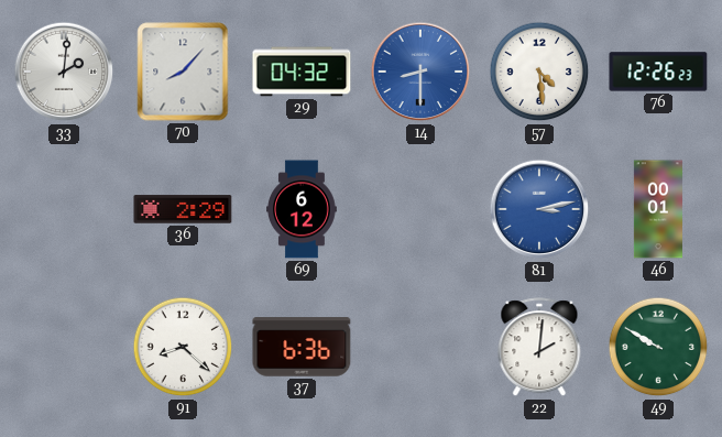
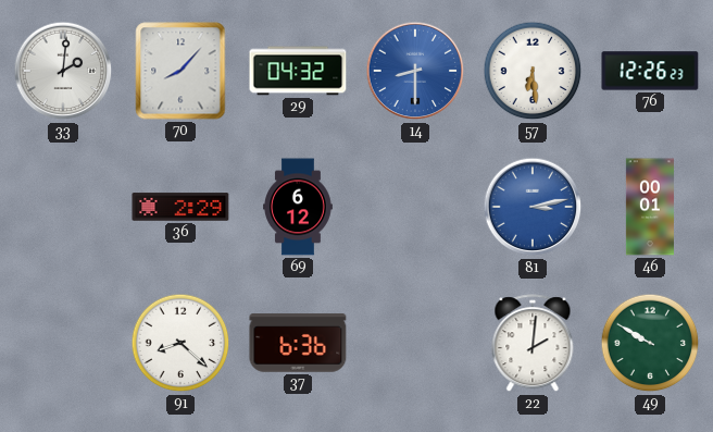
57: 4:29 -> 6:29
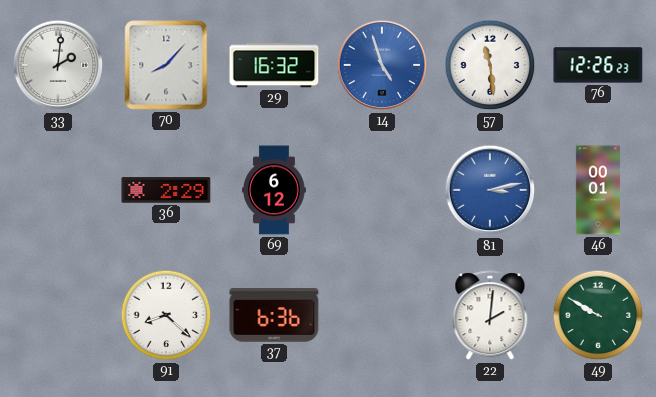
29: 04:32 -> 16:32
14: 8:30 -> 4:57
57: 6:29 -> 11:29
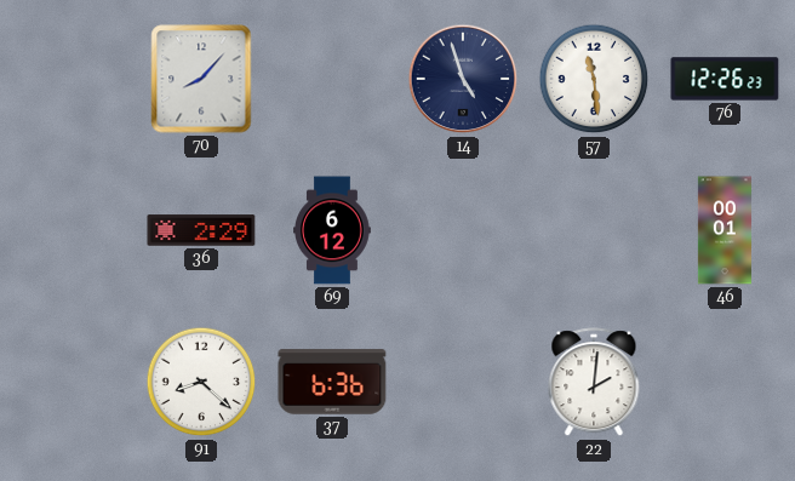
33: 2:01 -> none
29: 16:32 -> none
14 dial: blue -> navy
81: 3:13 -> none
49: 9:50 -> none
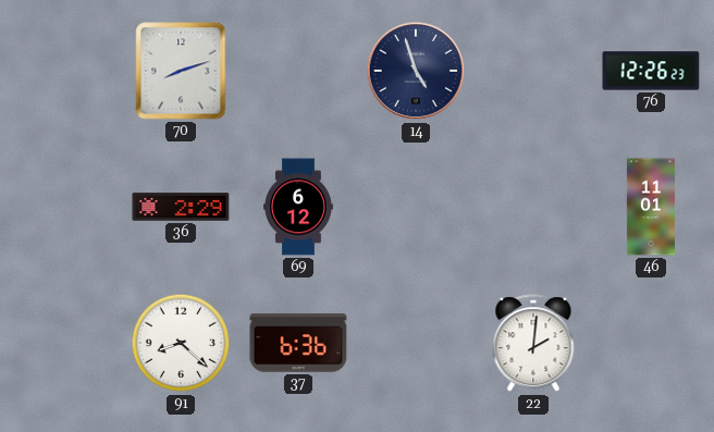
70: 8:07 -> 8:12
57: 11:29 -> none
46: 00:01 -> 11:01
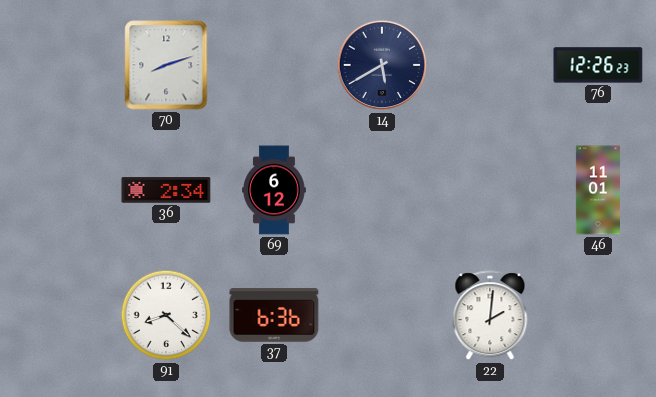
14: 4:57 -> 5:40
36: 2:29 -> 2:34
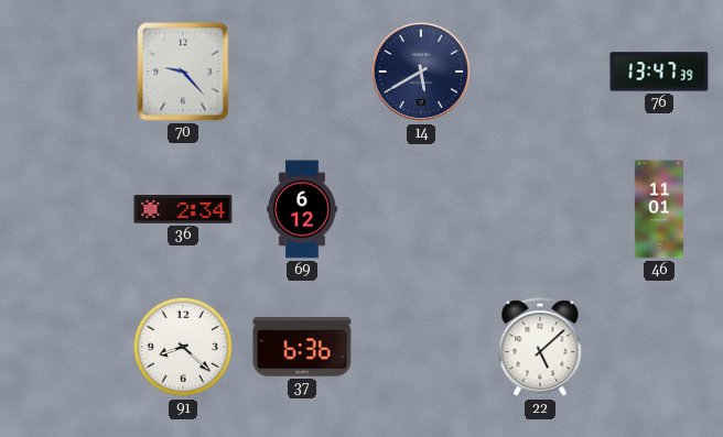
70: 8:12 -> 9:23
76: 12:26 -> 13:47
22: 2:01 -> 5:08
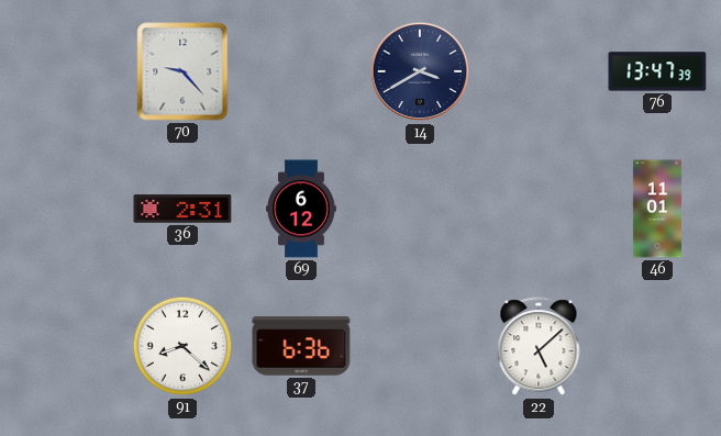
14: 5:40 -> 3:40
36: 2:34 -> 2:31
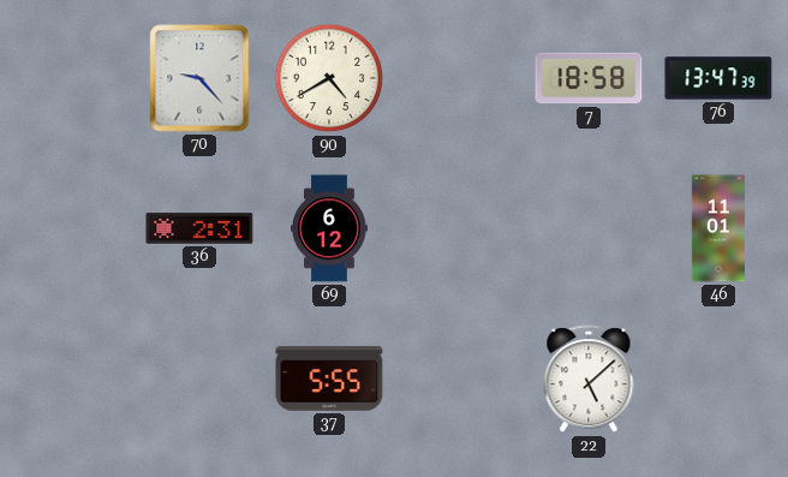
90: none -> 4:40
14: 3:40 -> none
7: none -> 18:58
91: 8:22 -> none
37: 6:36 -> 5:55
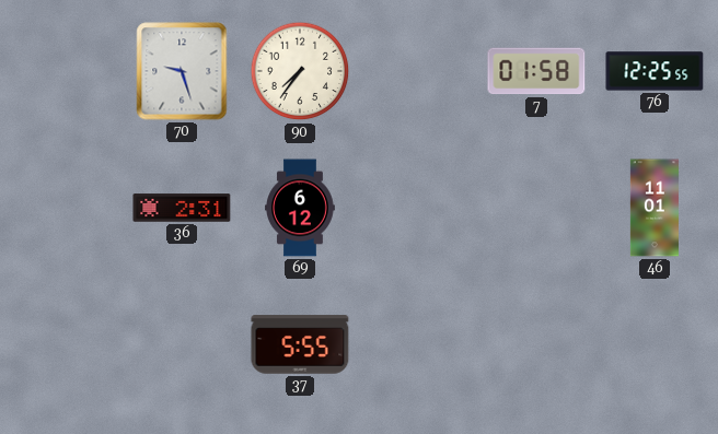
70: 9:23 -> 9:27
90: 4:40 -> 7:36
7: 18:58 -> 01:58
76: 13:47 -> 12:25
22: 5:08 -> none
